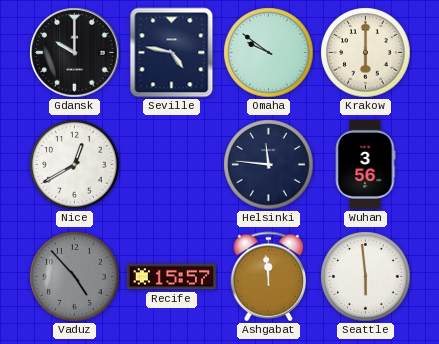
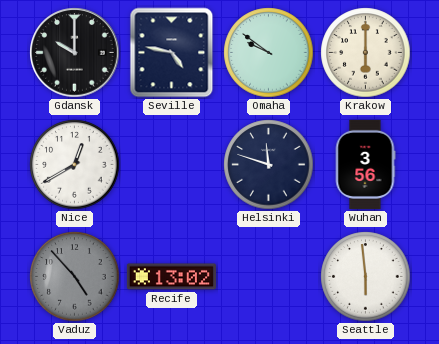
Helsinki: 11:46 -> 11:48
Recife: 15:57 -> 13:02
Ashgabat: 11:59 -> none
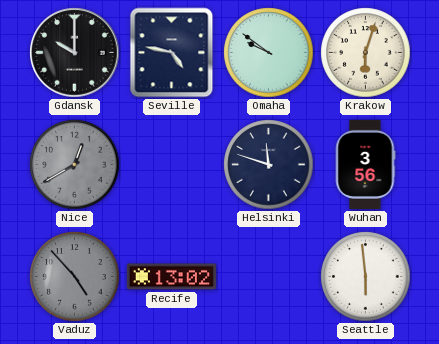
Krakow: 6:00 -> 6:03
Nice dial: white -> grey
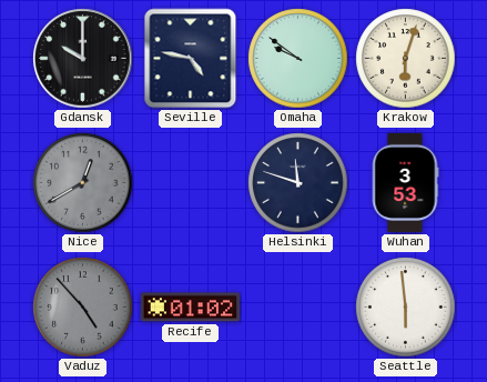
Wuhan: 3:56 -> 3:53
Recife: 13:02 -> 01:02
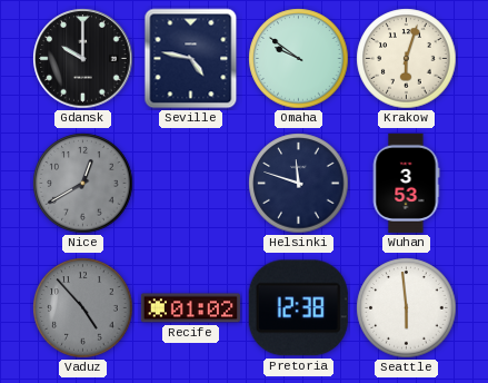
Pretoria: none -> 12:38
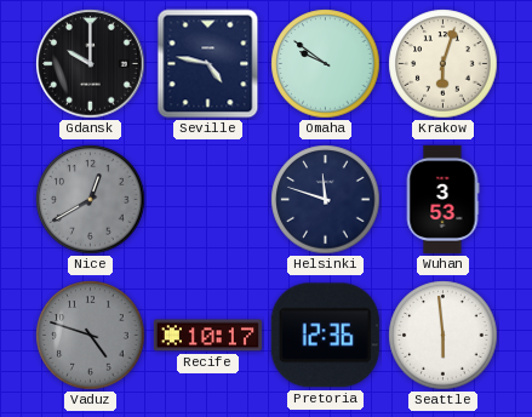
Vaduz: 4:53 -> 4:48
Recife: 01:02 -> 10:17
Pretoria: 12:38 -> 12:36
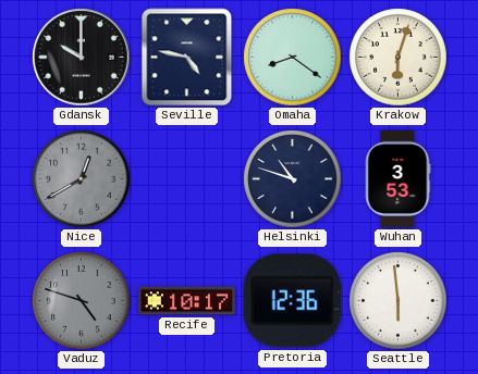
Omaha: 9:51 -> 8:21
Helsinki: 11:48 -> 10:48
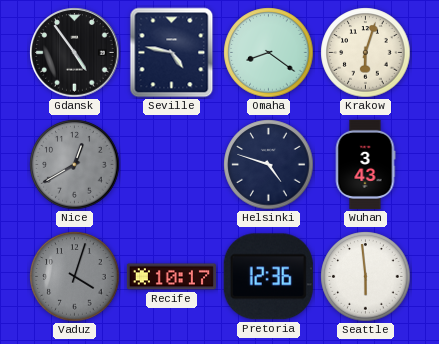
Gdansk: 10:00 -> 4:54
Helsinki: 10:48 -> 4:48
Wuhan: 3:53 -> 3:43
Vaduz: 4:48 -> 4:03
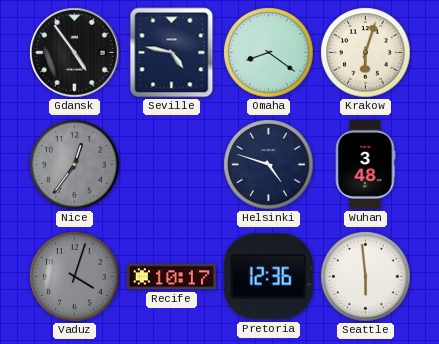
Nice: 12:40 -> 12:36
Wuhan: 3:43 -> 3:48
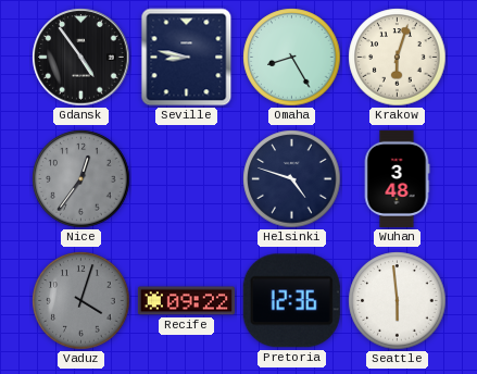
Seville: 4:47 -> 8:47
Omaha: 8:21 -> 8:25
Recife: 10:17 -> 09:22
